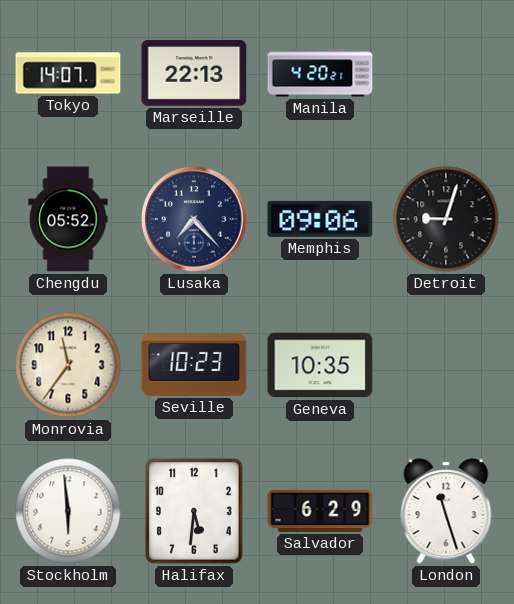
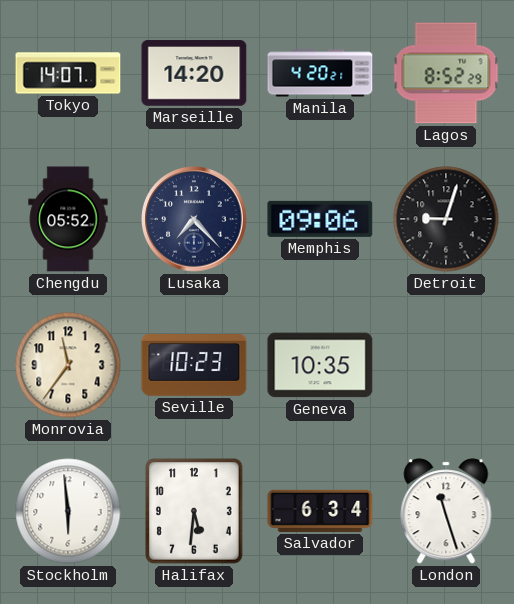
Marseille: 22:13 -> 14:20
Lagos: none -> 8:52
Salvador: 6:29 -> 6:34
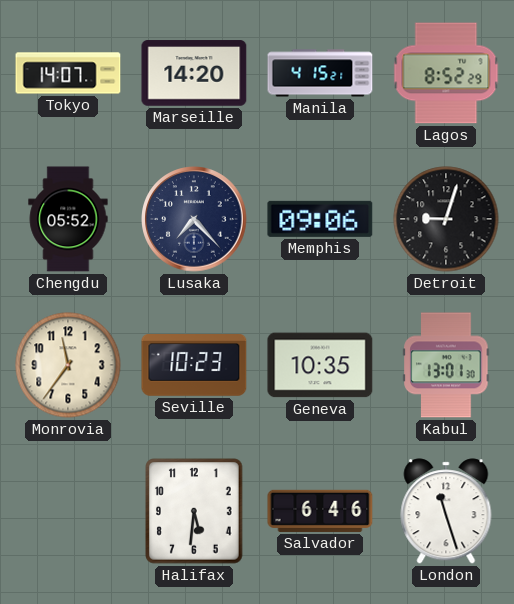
Manila: 4:20 -> 4:15
Kabul: none -> 13:01
Stockholm: 5:59 -> none
Salvador: 6:34 -> 6:46
